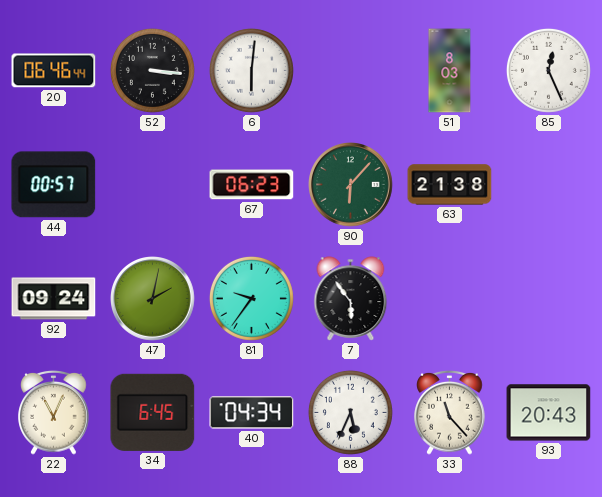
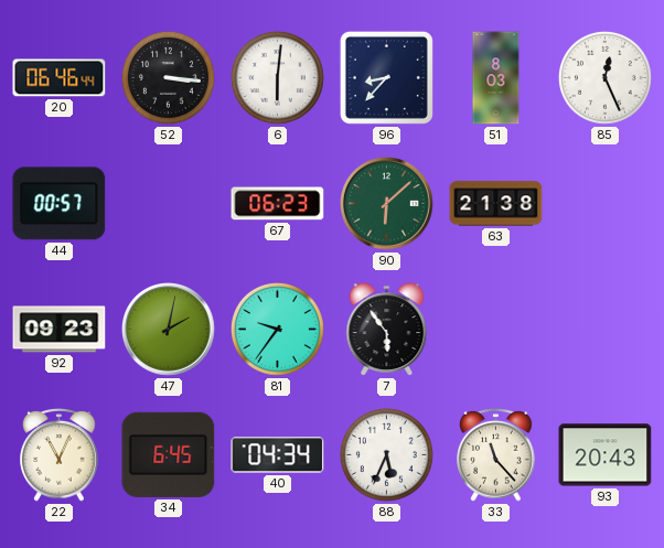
96: none -> 8:37
90: 6:07 -> 6:08
92: 09:24 -> 09:23
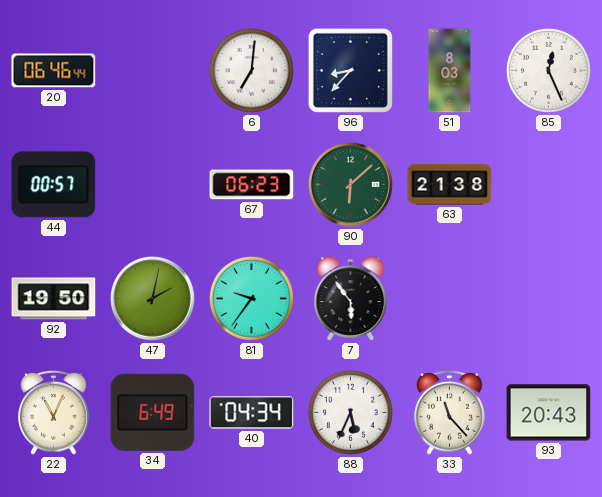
52: 3:16 -> none
6: 6:01 -> 7:01
92: 09:23 -> 19:50
34: 6:45 -> 6:49
